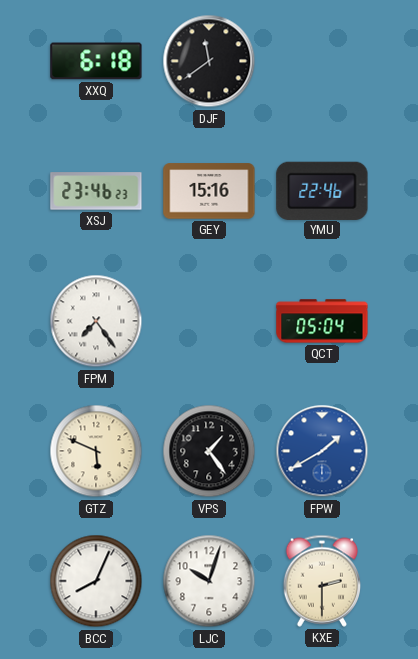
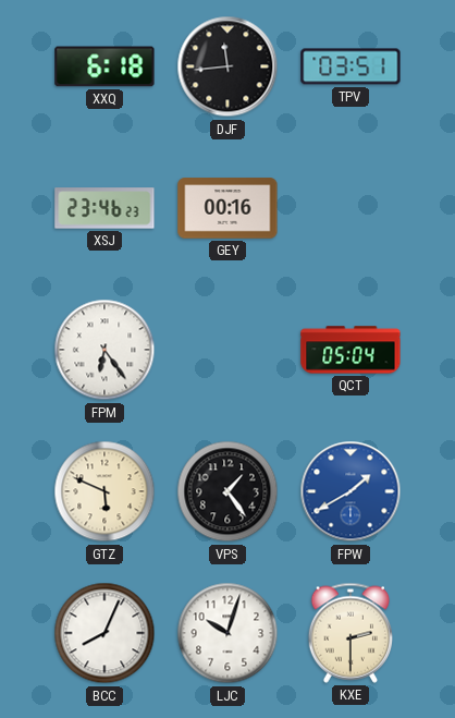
DJF: 11:39 -> 11:44
TPV: none -> 03:51
GEY: 15:16 -> 00:16
YMU: 22:46 -> none
FPM: 7:24 -> 6:24
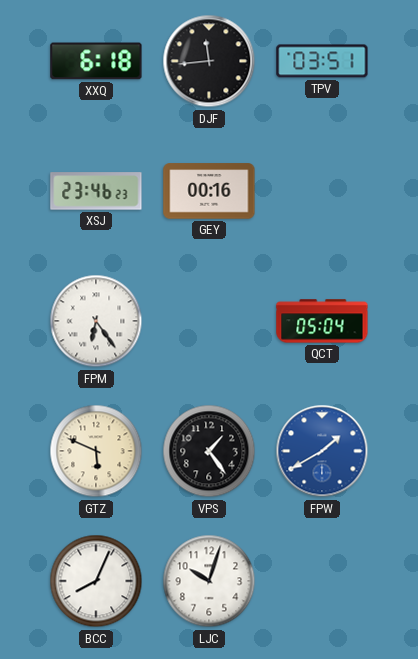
KXE: 2:30 -> none
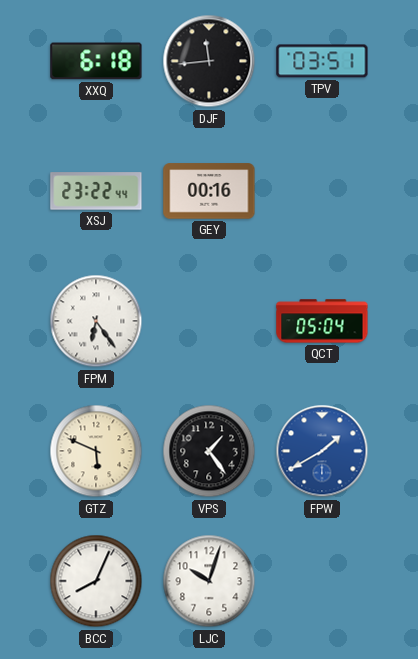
XSJ: 23:46 -> 23:22
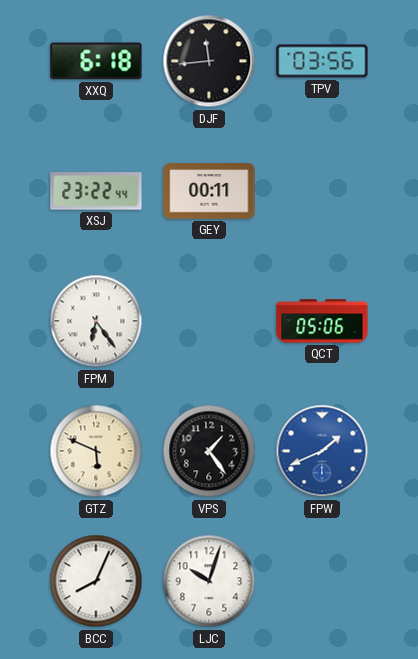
TPV: 03:51 -> 03:56
GEY: 00:16 -> 00:11
QCT: 05:04 -> 05:06
FPW: 1:40 -> 1:41
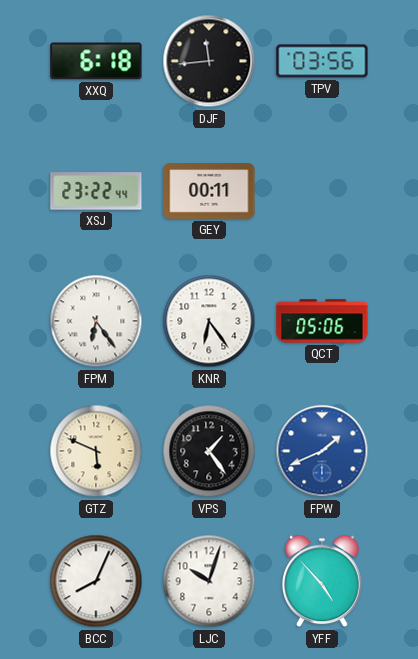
KNR: none -> 6:24
YFF: none -> 4:53
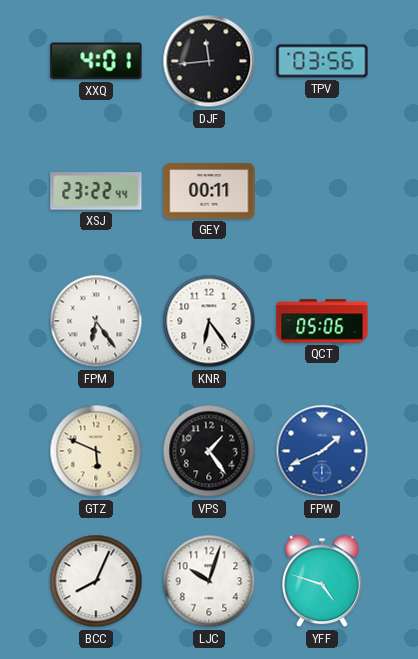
XXQ: 6:18 -> 4:01
YFF: 4:53 -> 4:48
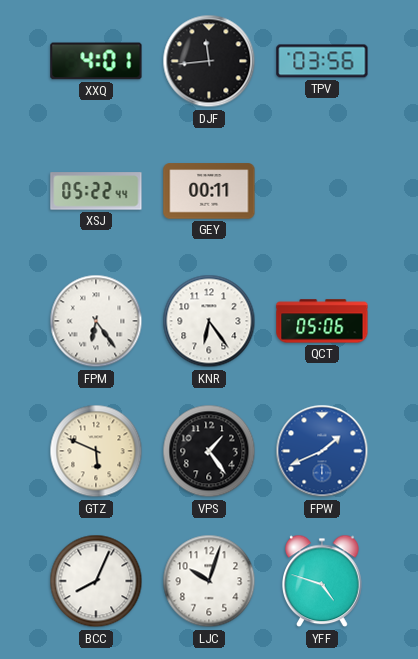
XSJ: 23:22 -> 05:22
